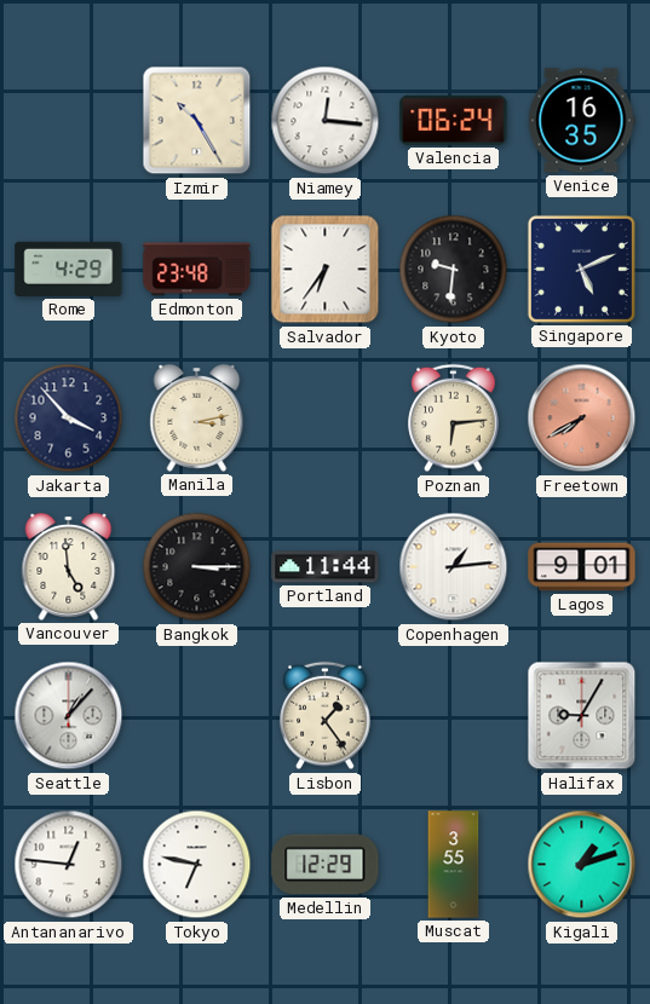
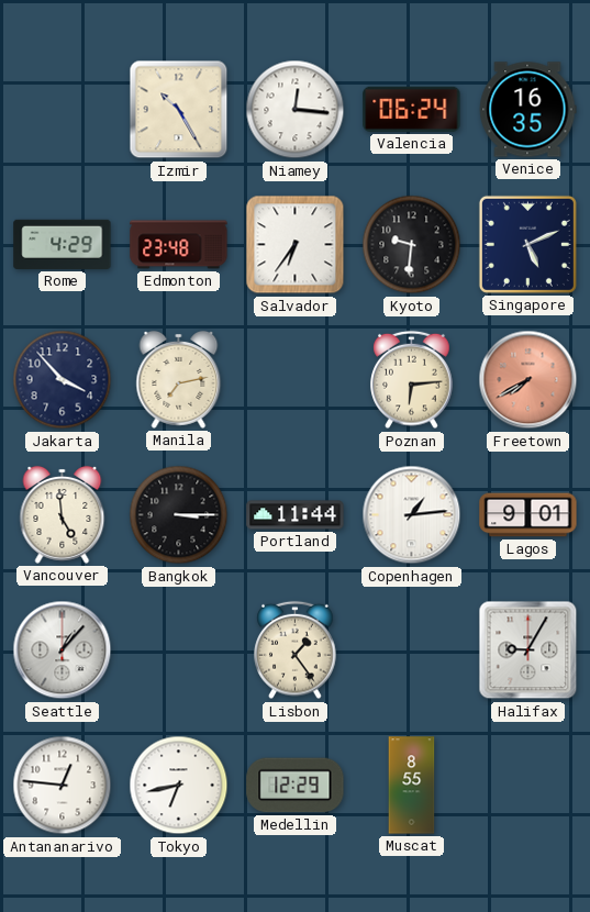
Manila: 3:13 -> 7:13
Tokyo: 6:47 -> 6:43
Muscat: 3:55 -> 8:55
Kigali: 1:12 -> none
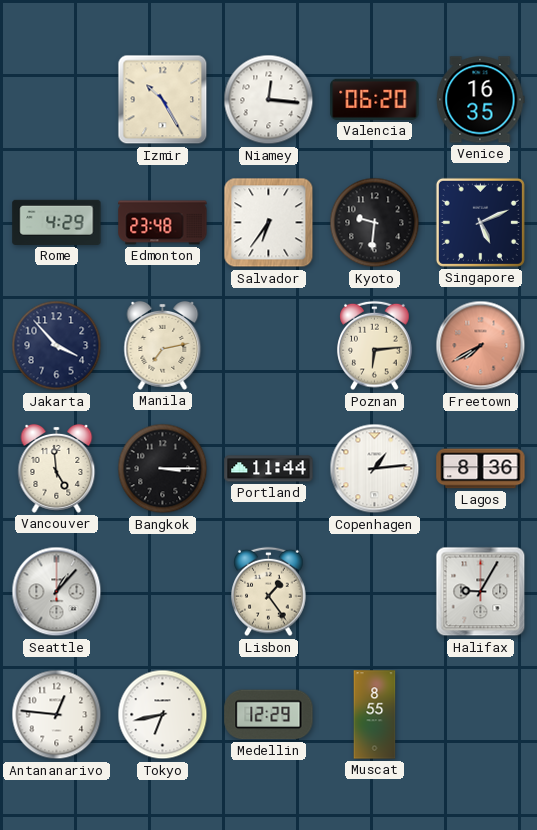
Valencia: 06:24 -> 06:20
Lagos: 9:01 -> 8:36
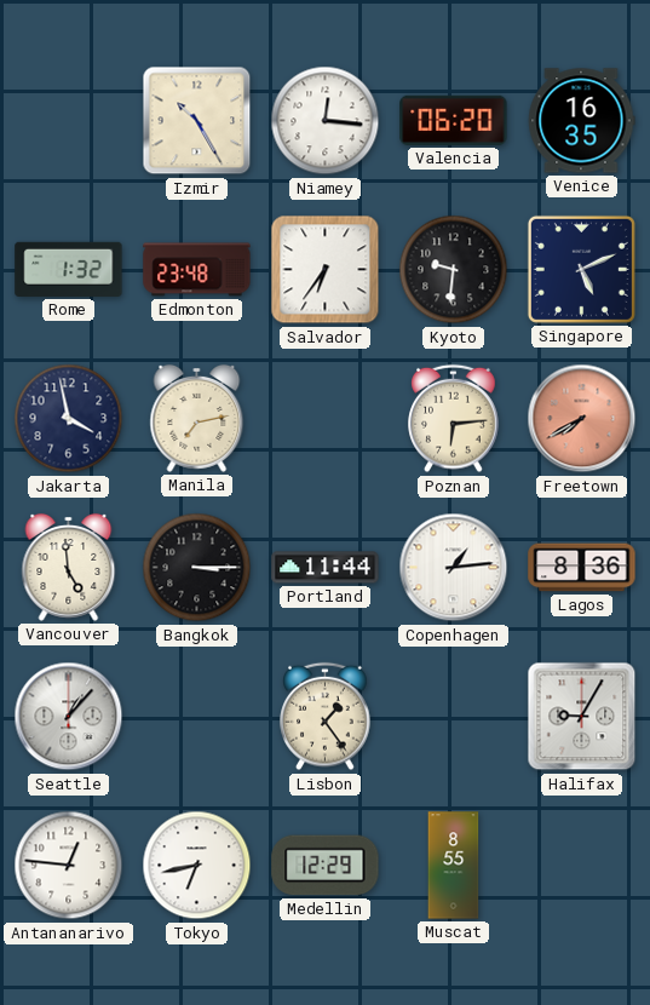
Rome: 4:29 -> 1:32
Jakarta: 3:53 -> 3:58
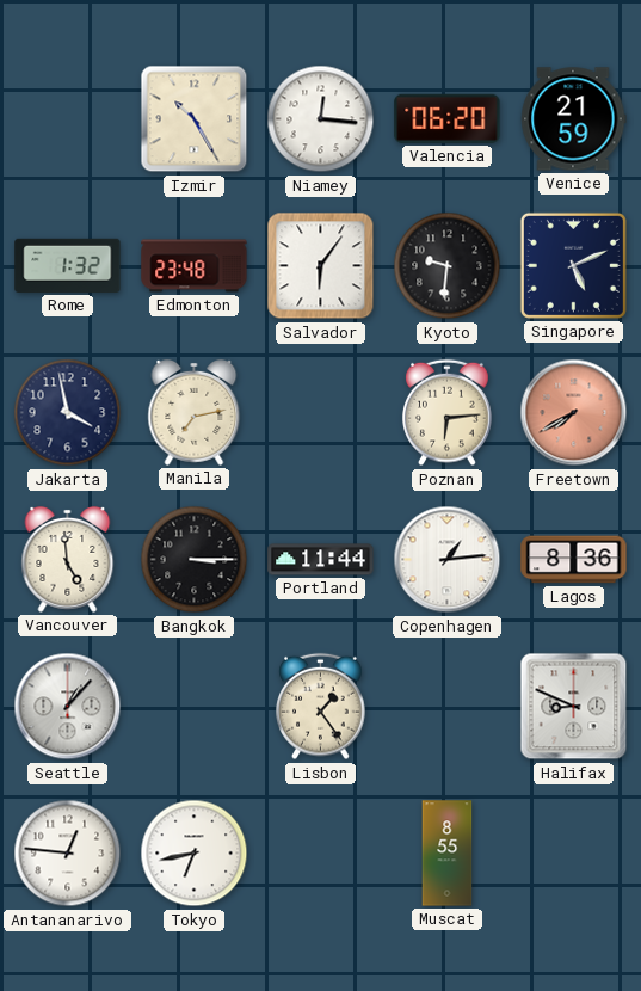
Venice: 16:35 -> 21:59
Salvador: 6:36 -> 6:06
Halifax: 9:05 -> 8:49
Medellin: 12:29 -> none
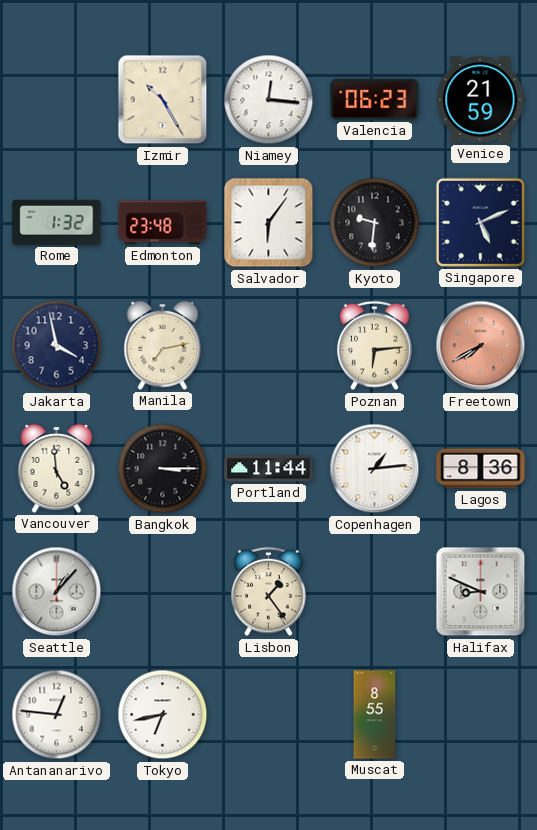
Valencia: 06:20 -> 06:23
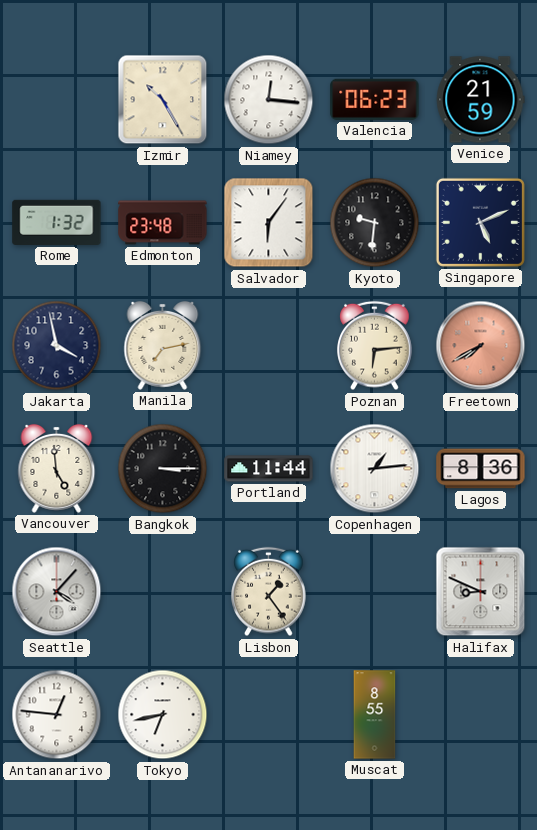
Seattle: 1:07 -> 4:07
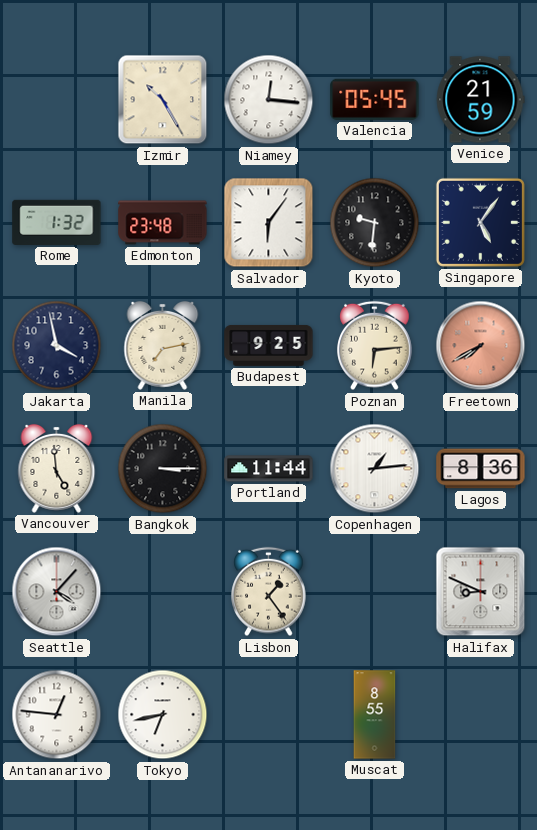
Valencia: 06:23 -> 05:45
Singapore: 5:11 -> 5:06
Budapest: none -> 9:25
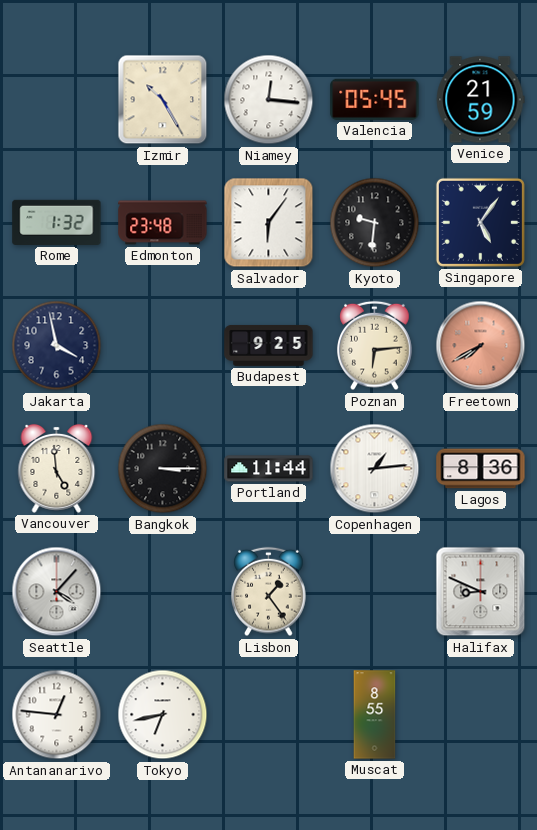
Manila: 7:13 -> none
